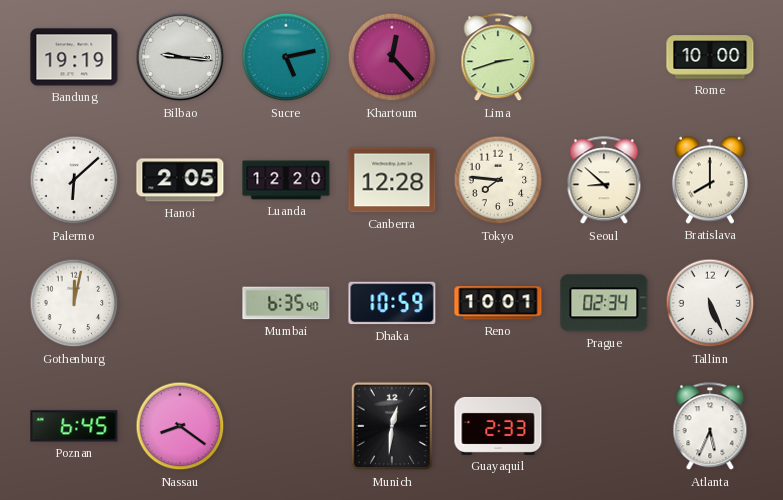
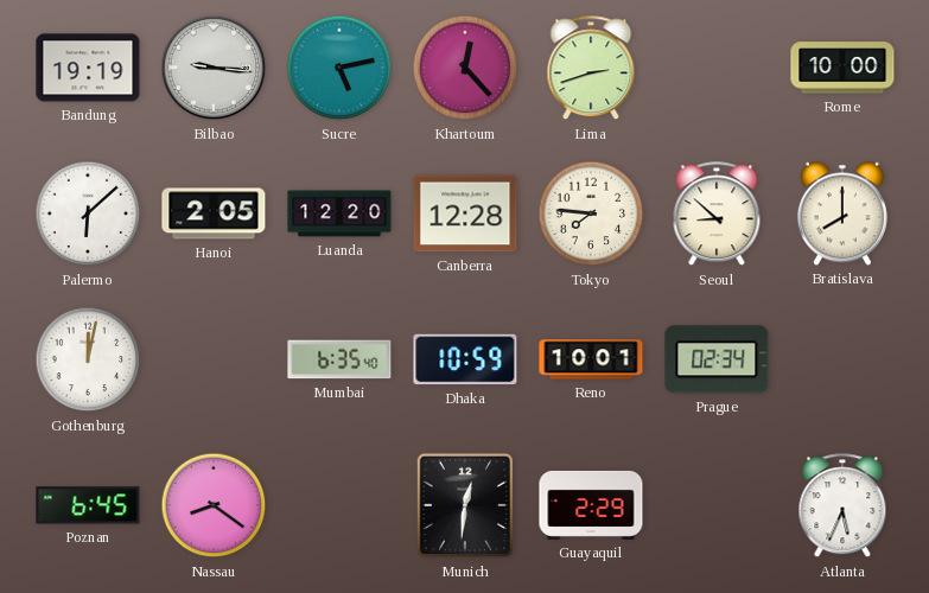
Tallinn: 5:26 -> none
Guayaquil: 2:33 -> 2:29
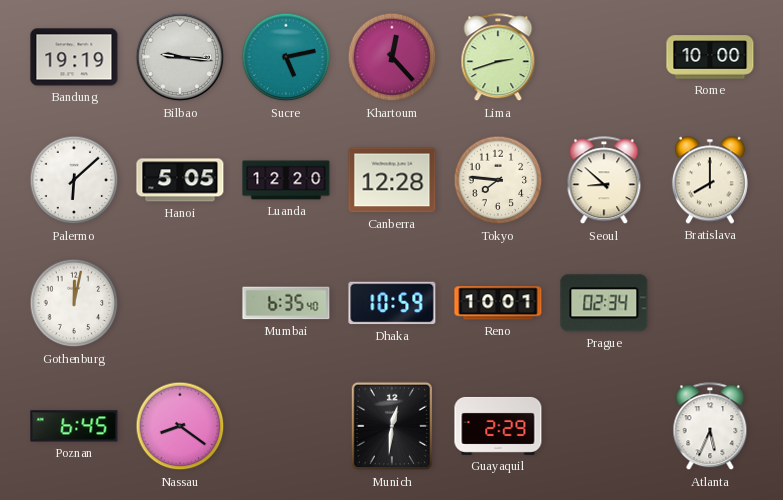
Hanoi: 2:05 -> 5:05
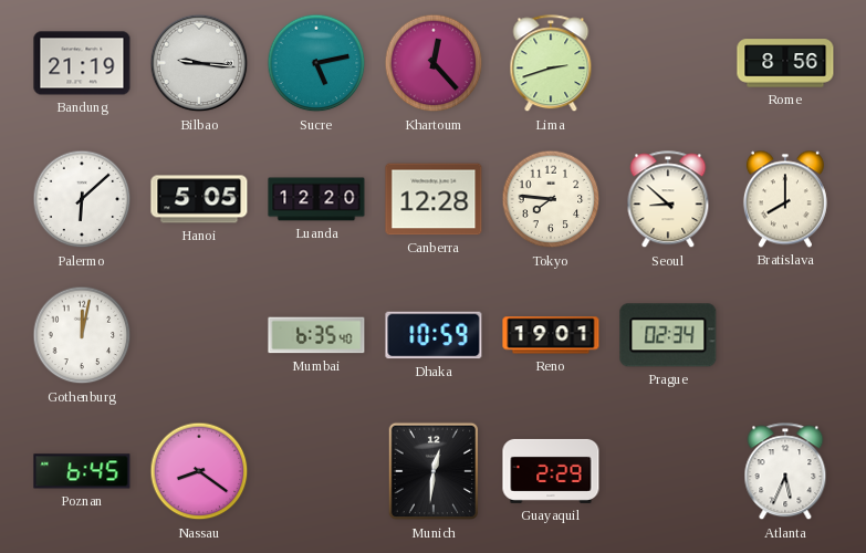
Bandung: 19:19 -> 21:19
Rome: 10:00 -> 8:56
Reno: 10:01 -> 19:01
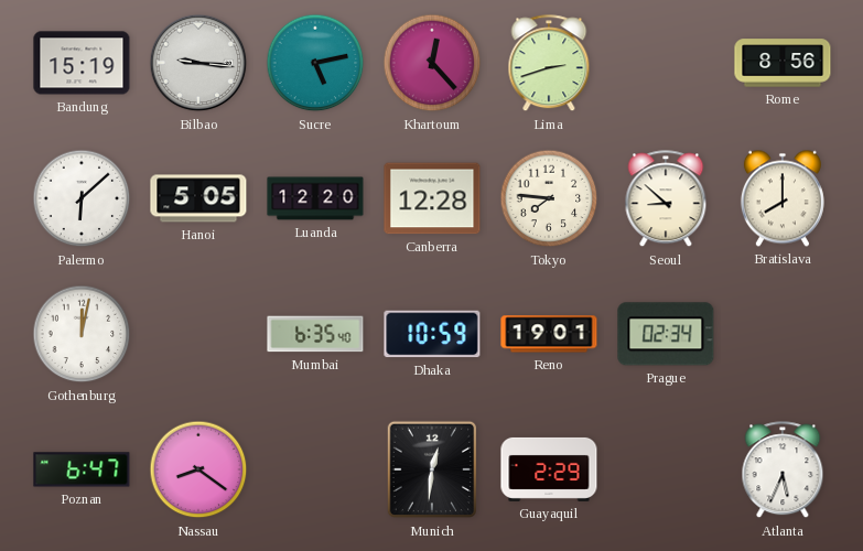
Bandung: 21:19 -> 15:19
Poznan: 6:45 -> 6:47
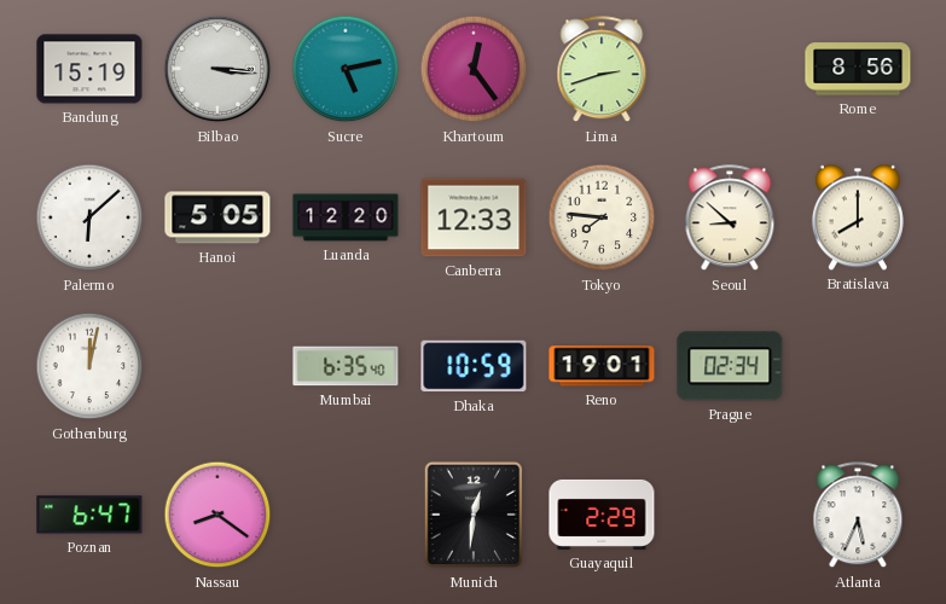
Bilbao: 9:16 -> 3:16
Khartoum: 12:23 -> 12:24
Canberra: 12:28 -> 12:33
